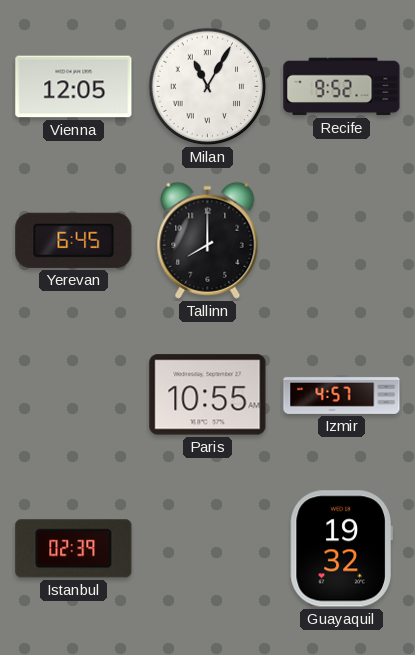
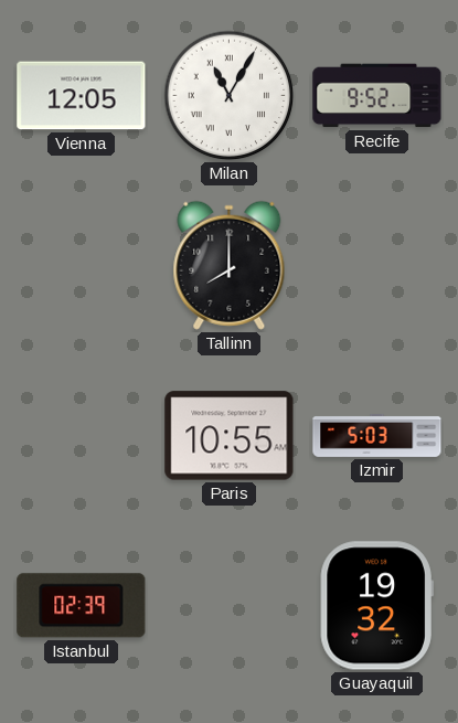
Yerevan: 6:45 -> none
Izmir: 4:57 -> 5:03
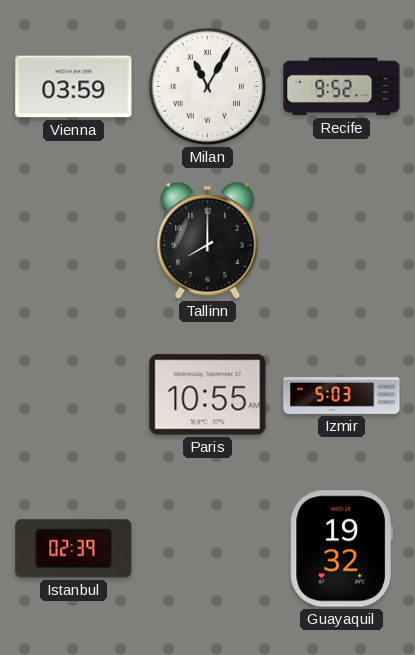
Vienna: 12:05 -> 03:59
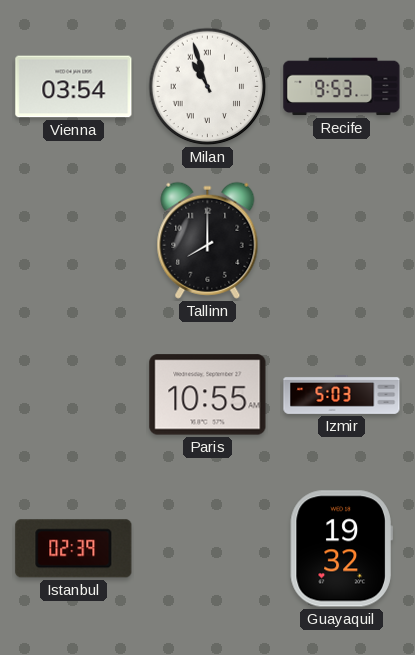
Vienna: 03:59 -> 03:54
Milan: 11:05 -> 10:57
Recife: 9:52 -> 9:53
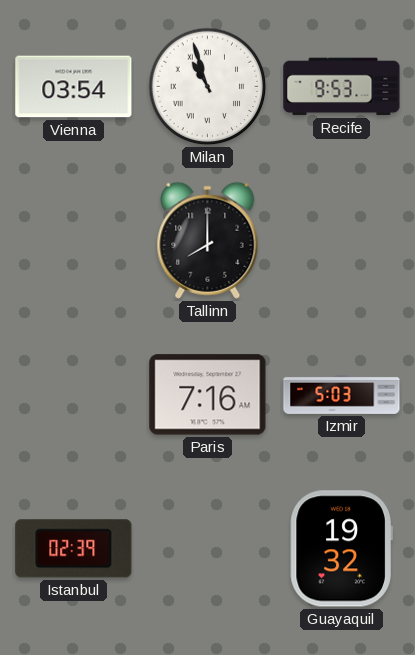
Paris: 10:55 -> 7:16
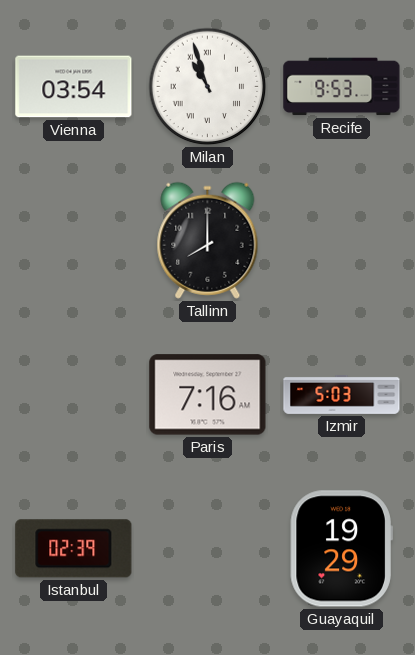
Guayaquil: 19:32 -> 19:29
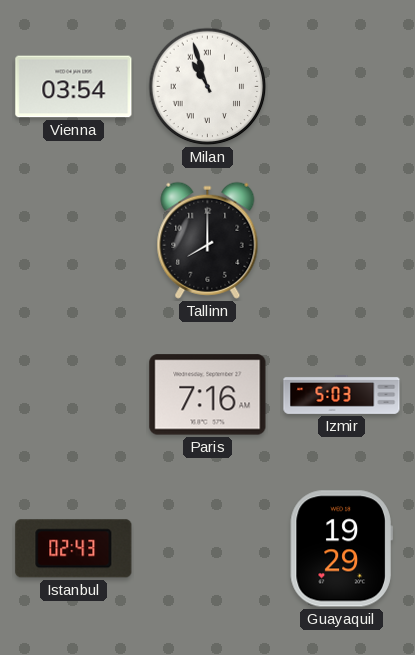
Recife: 9:53 -> none
Istanbul: 02:39 -> 02:43
